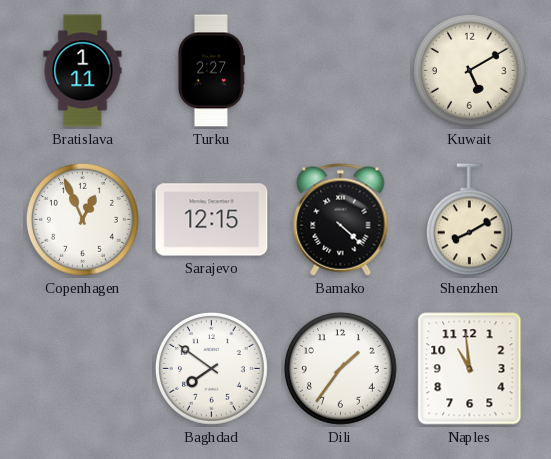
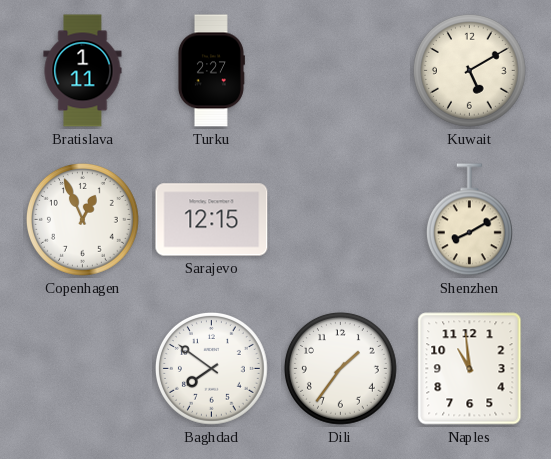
Bamako: 4:22 -> none
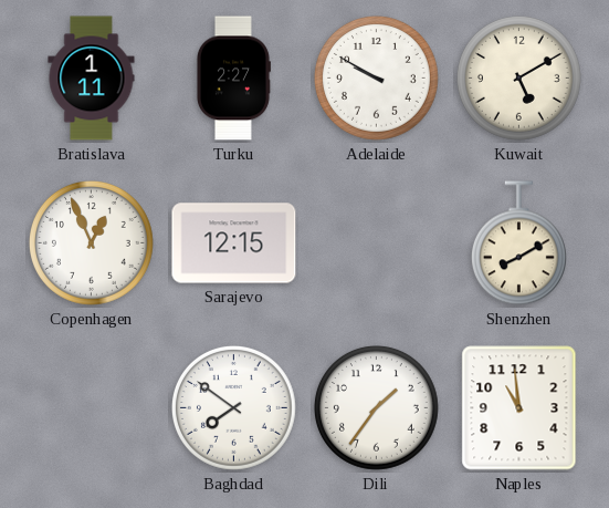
Adelaide: none -> 9:50
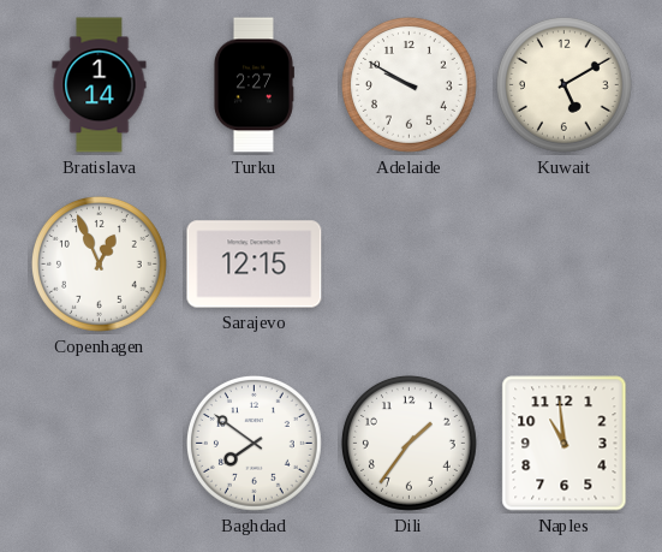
Bratislava: 1:11 -> 1:14
Shenzhen: 8:10 -> none
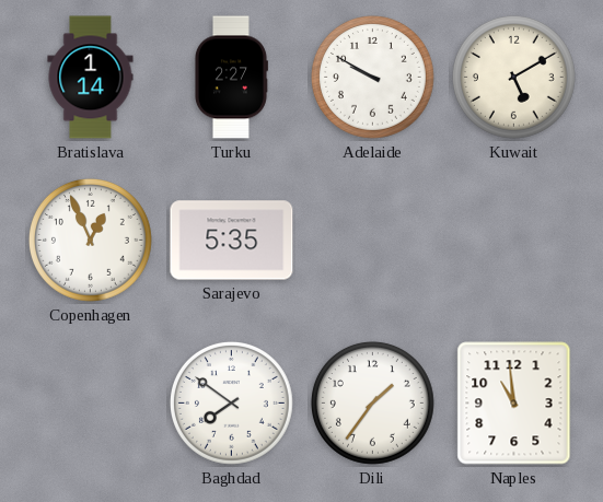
Sarajevo: 12:15 -> 5:35
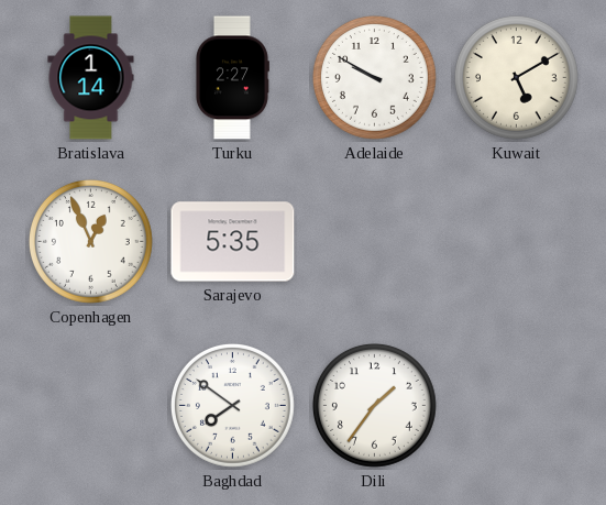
Naples: 10:59 -> none
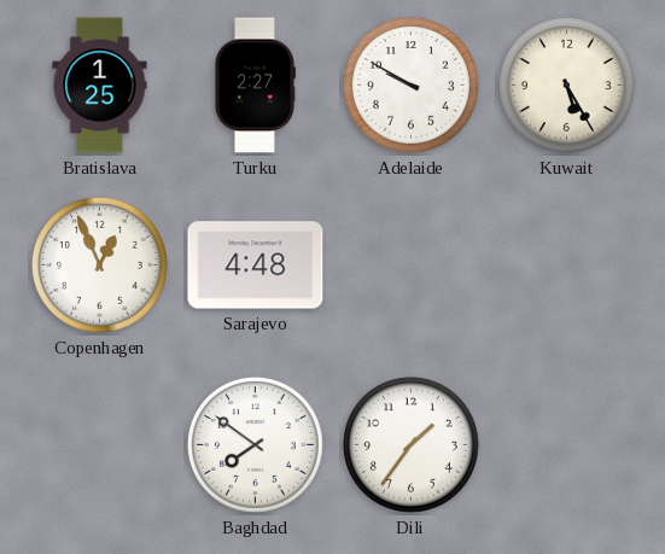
Bratislava: 1:14 -> 1:25
Kuwait: 5:10 -> 5:25
Sarajevo: 5:35 -> 4:48
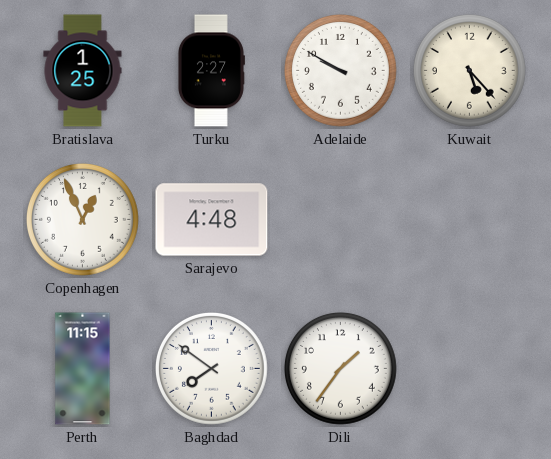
Kuwait: 5:25 -> 5:23
Perth: none -> 11:15
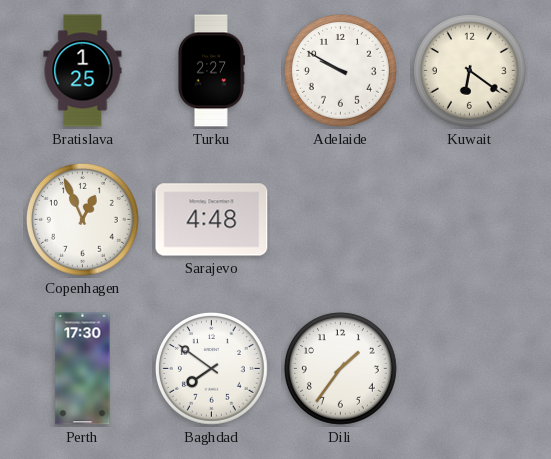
Kuwait: 5:23 -> 6:21
Perth: 11:15 -> 17:30
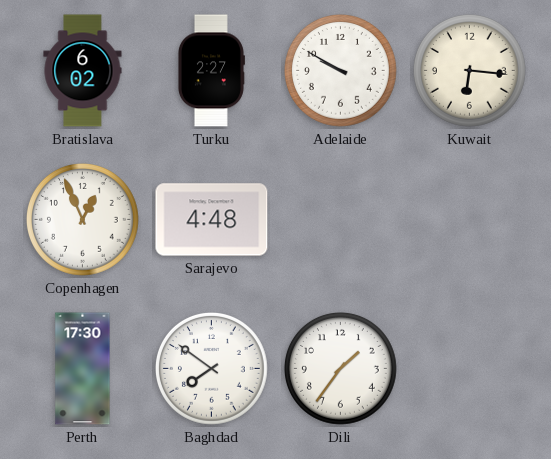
Bratislava: 1:25 -> 6:02
Kuwait: 6:21 -> 6:16
